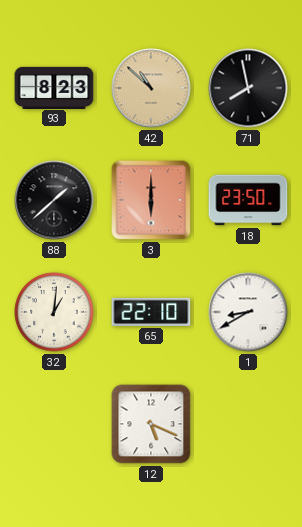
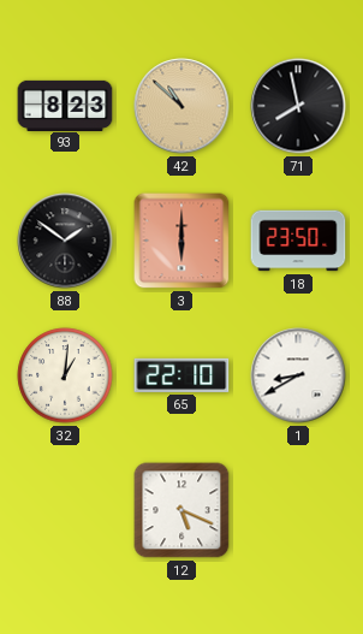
88: 1:38 -> 1:51
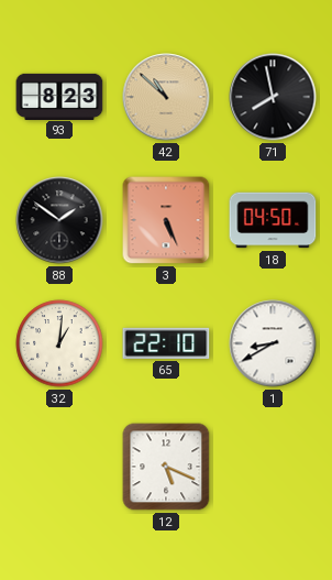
3: 6:00 -> 5:26
18: 23:50 -> 04:50
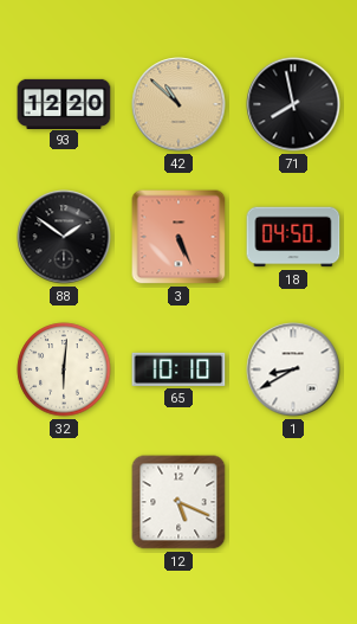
93: 8:23 -> 12:20
32: 1:01 -> 6:01
65: 22:10 -> 10:10
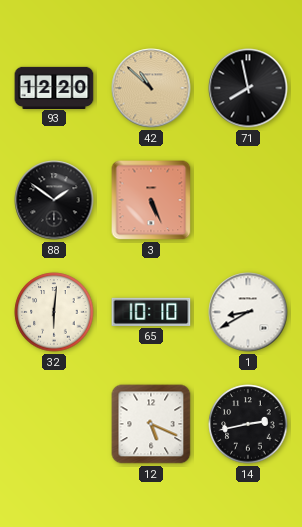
18: 04:50 -> none
14: none -> 2:43
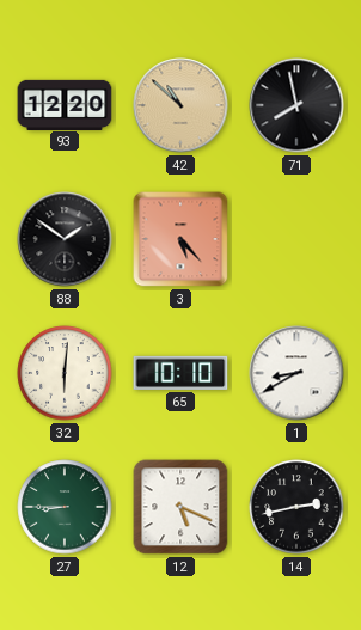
3: 5:26 -> 5:23
27: none -> 8:45
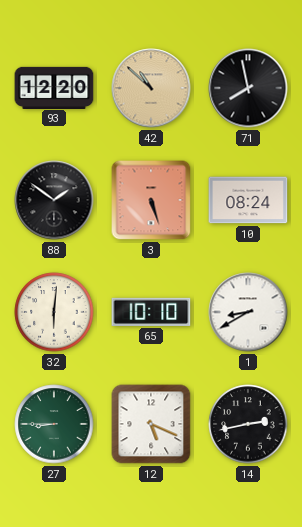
3: 5:23 -> 5:27
10: none -> 08:24
